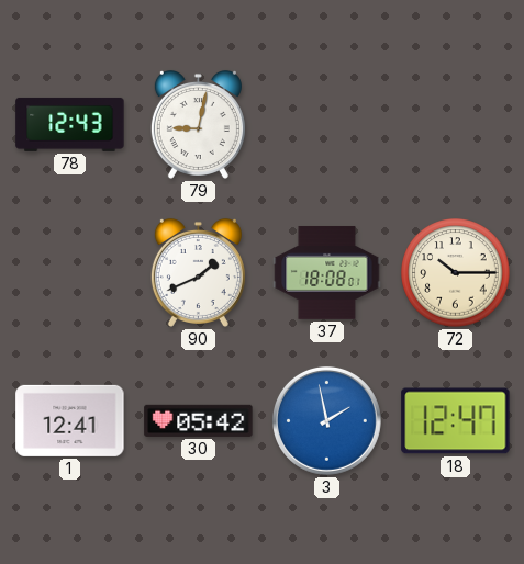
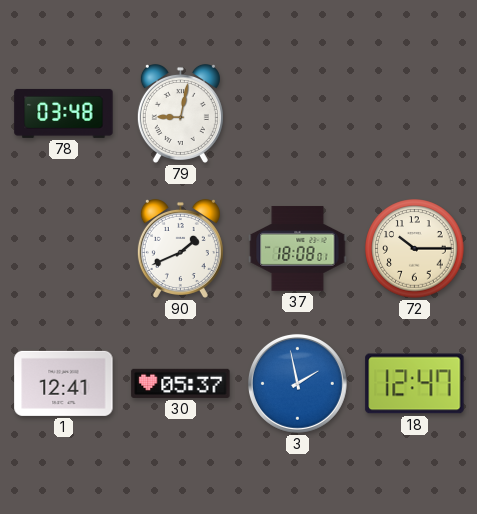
78: 12:43 -> 03:48
30: 05:42 -> 05:37
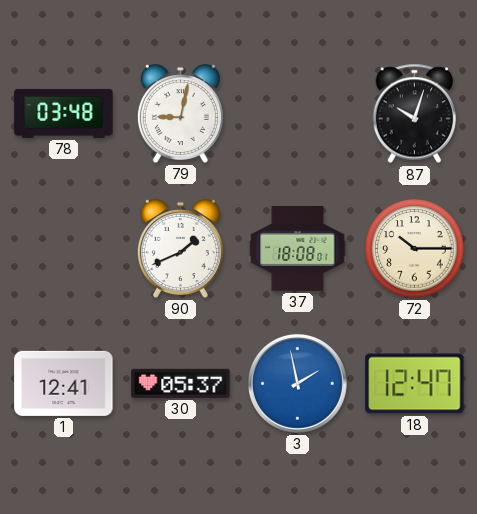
87: none -> 10:03
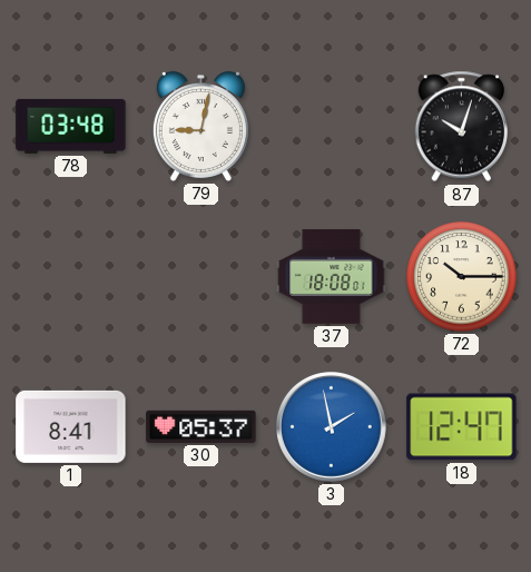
90: 1:41 -> none
1: 12:41 -> 8:41
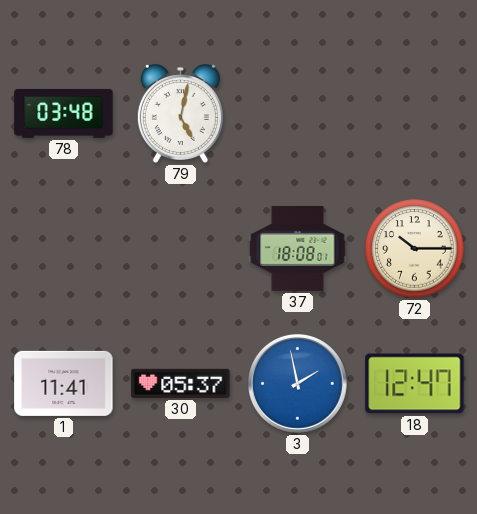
79: 9:02 -> 5:02
87: 10:03 -> none
1: 8:41 -> 11:41
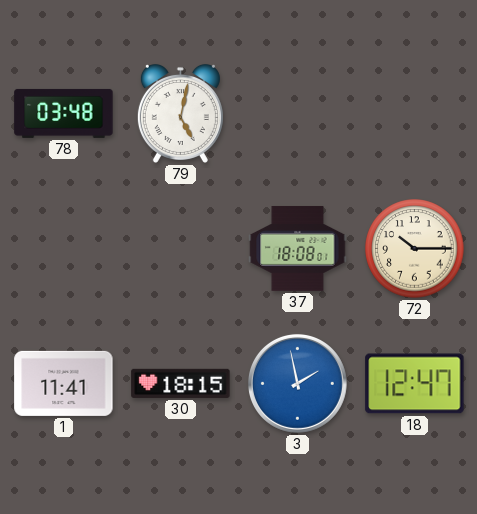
30: 05:37 -> 18:15
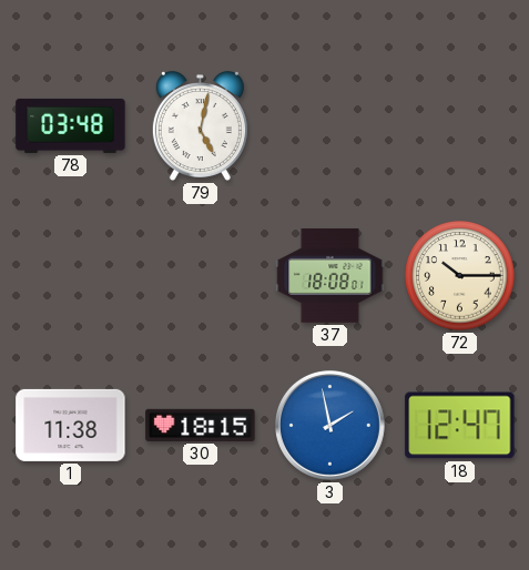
1: 11:41 -> 11:38
